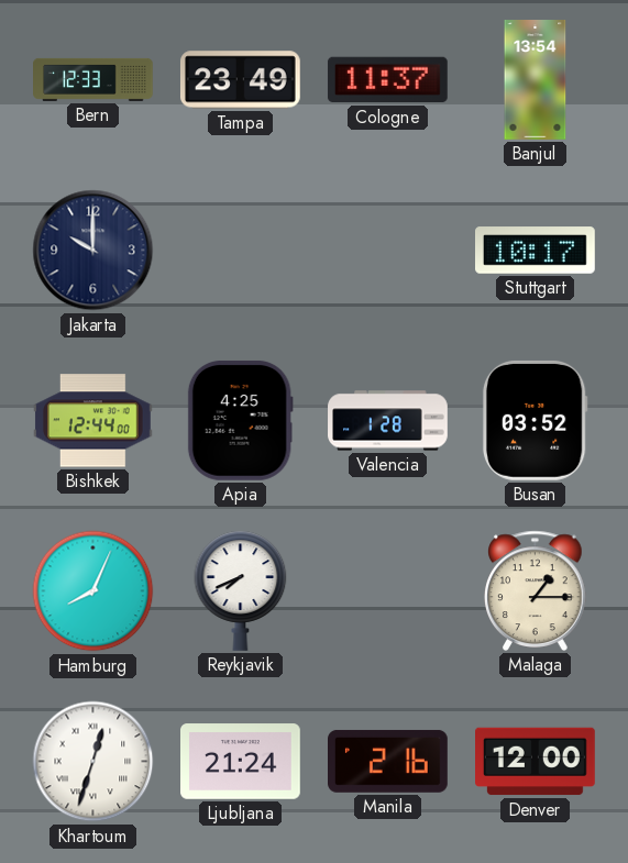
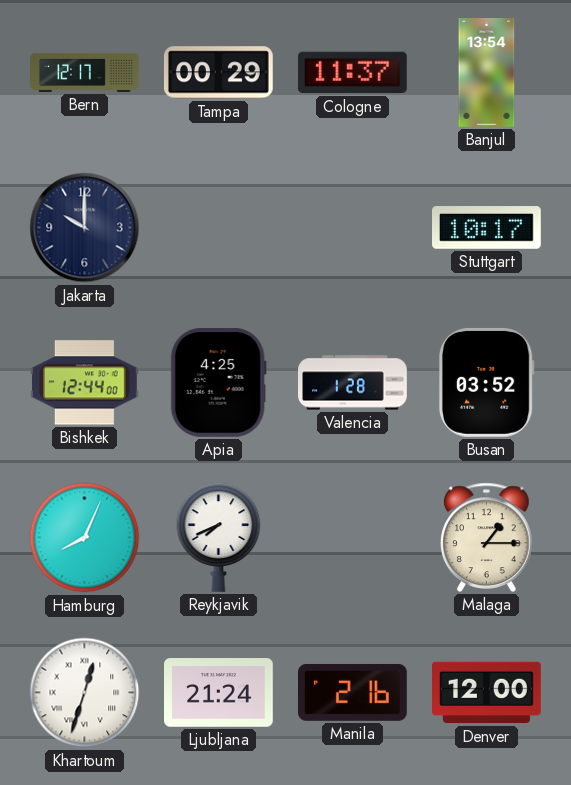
Bern: 12:33 -> 12:17
Tampa: 23:49 -> 00:29
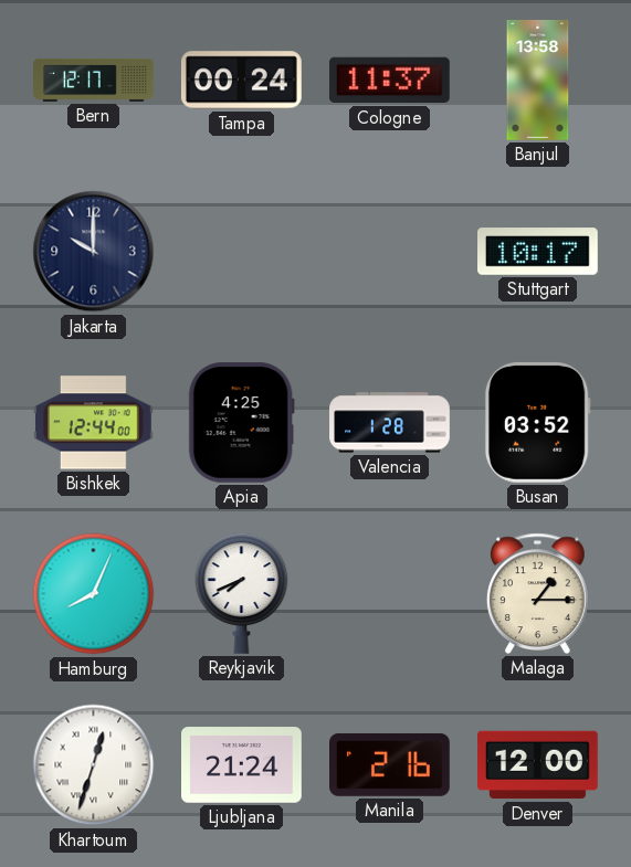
Tampa: 00:29 -> 00:24
Banjul: 13:54 -> 13:58
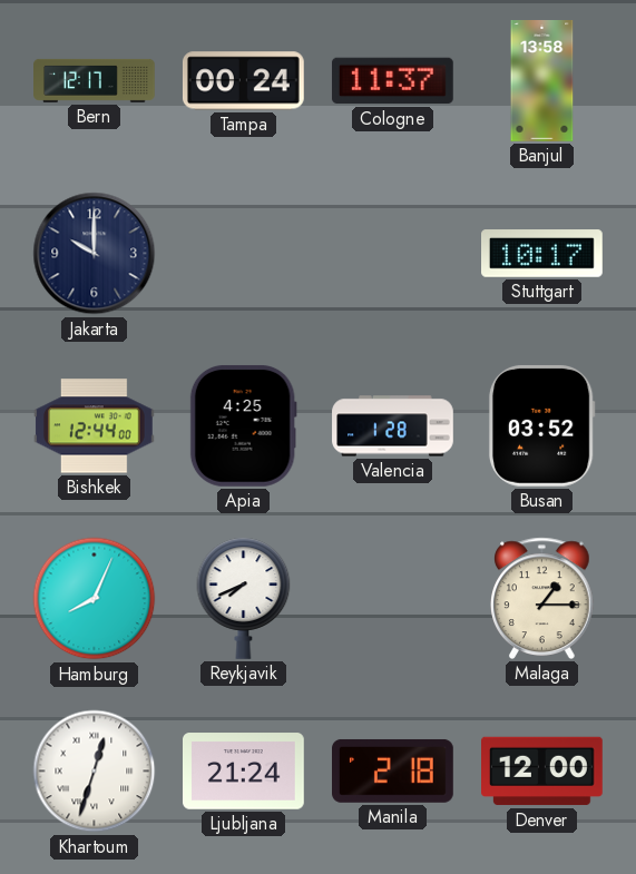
Manila: 2:16 -> 2:18
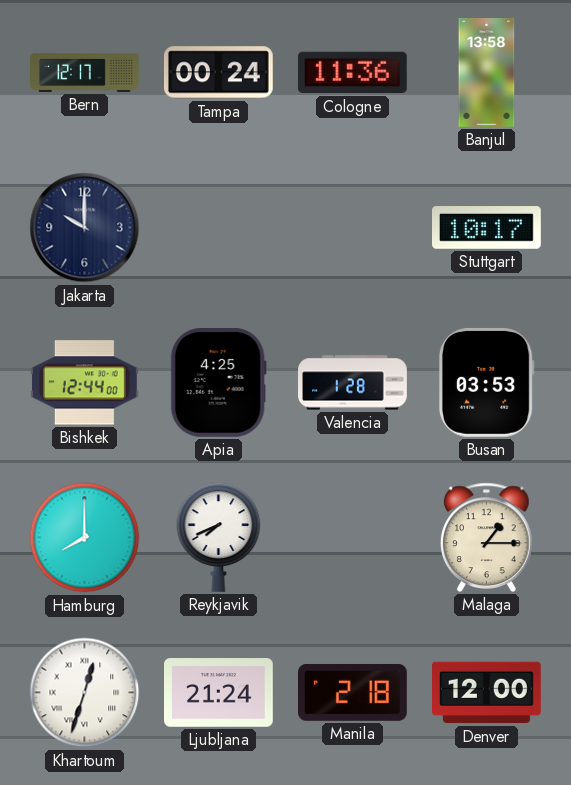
Cologne: 11:37 -> 11:36
Busan: 03:52 -> 03:53
Hamburg: 8:04 -> 8:00
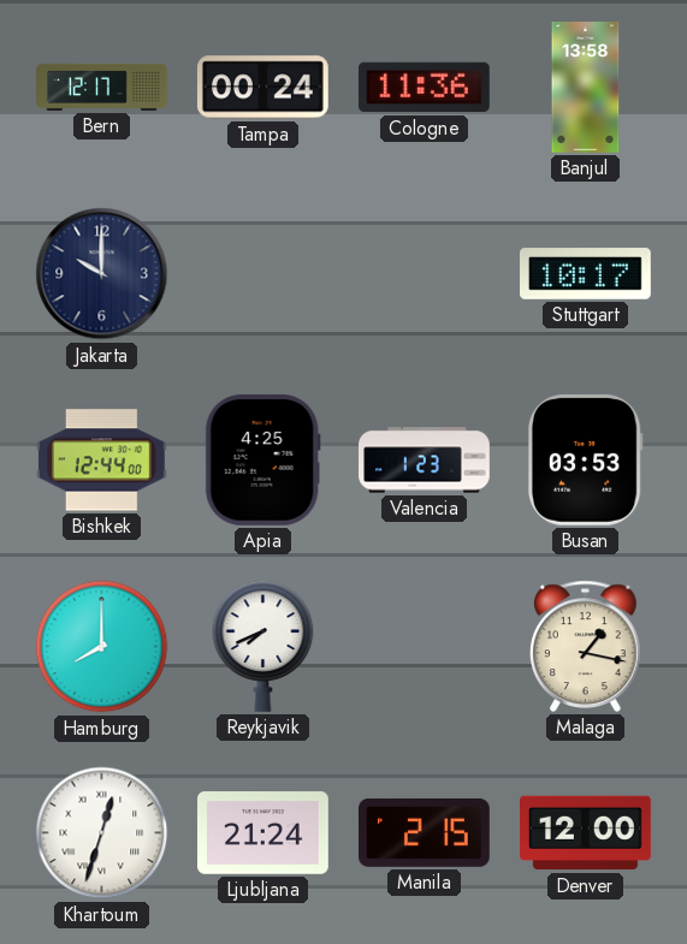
Valencia: 1:28 -> 1:23
Malaga: 1:15 -> 1:17
Manila: 2:18 -> 2:15
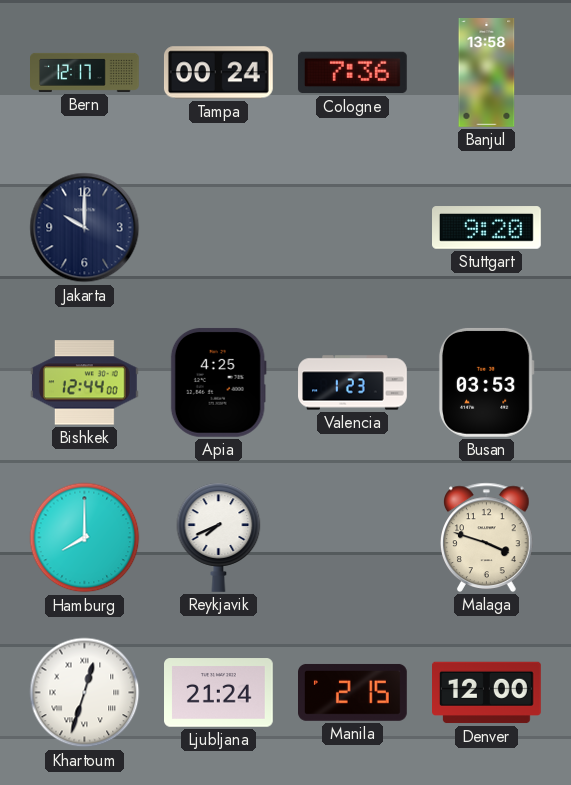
Cologne: 11:36 -> 7:36
Stuttgart: 10:17 -> 9:20
Malaga: 1:17 -> 3:48
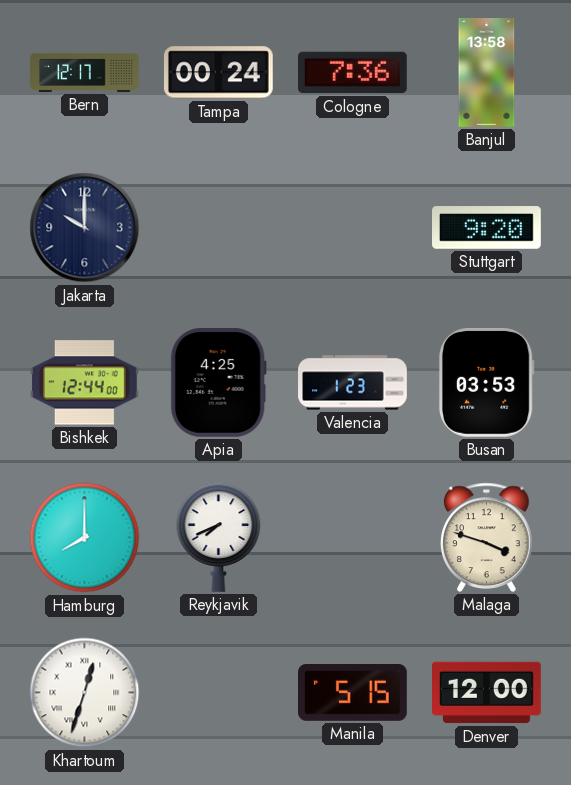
Ljubljana: 21:24 -> none
Manila: 2:15 -> 5:15
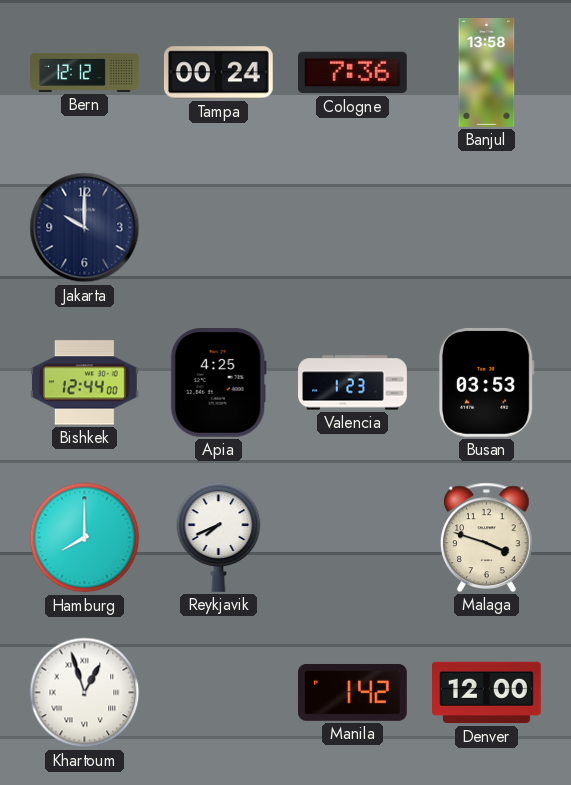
Bern: 12:17 -> 12:12
Stuttgart: 9:20 -> none
Khartoum: 12:33 -> 12:57
Manila: 5:15 -> 1:42
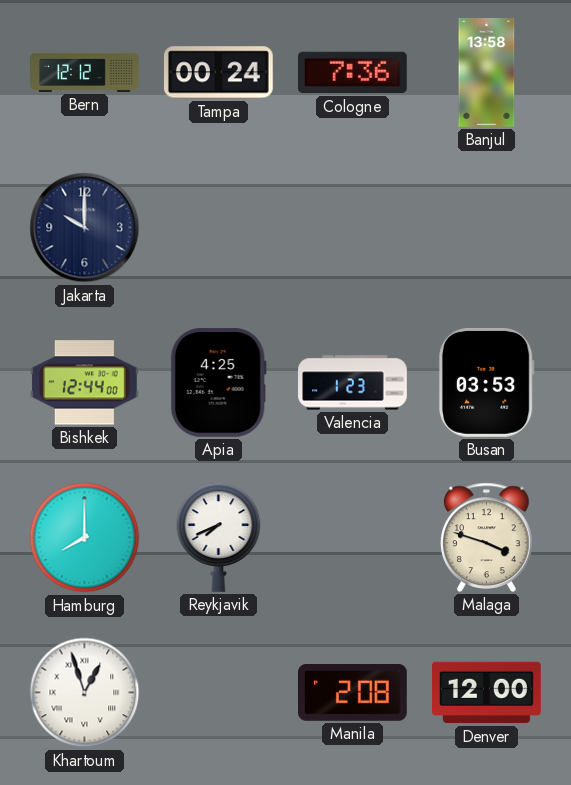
Manila: 1:42 -> 2:08
